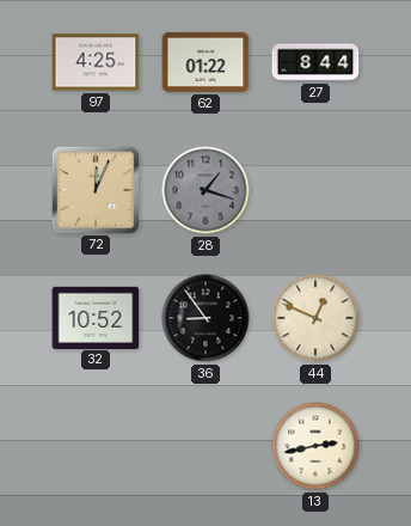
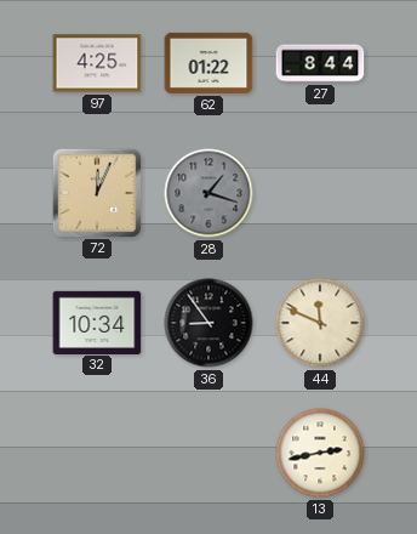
32: 10:52 -> 10:34
44: 12:49 -> 11:49
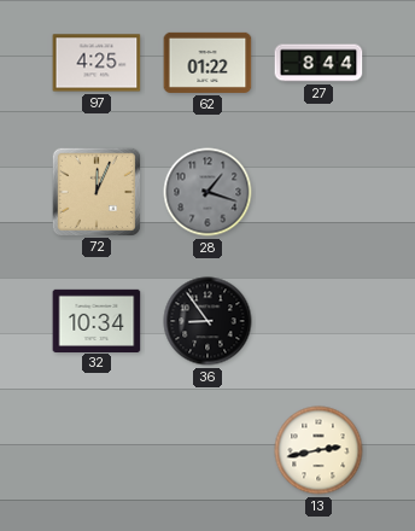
44: 11:49 -> none
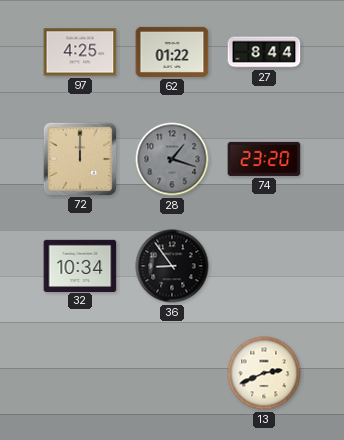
72: 12:04 -> 12:00
74: none -> 23:20
13: 2:43 -> 2:41
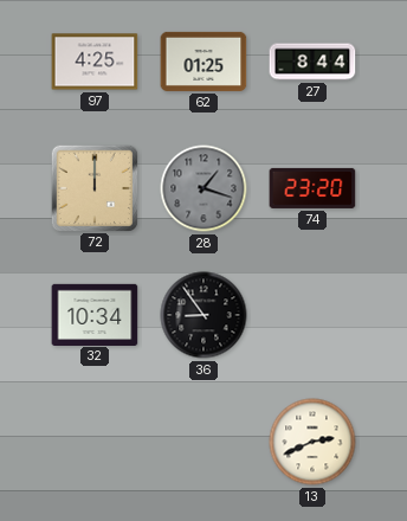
62: 01:22 -> 01:25
